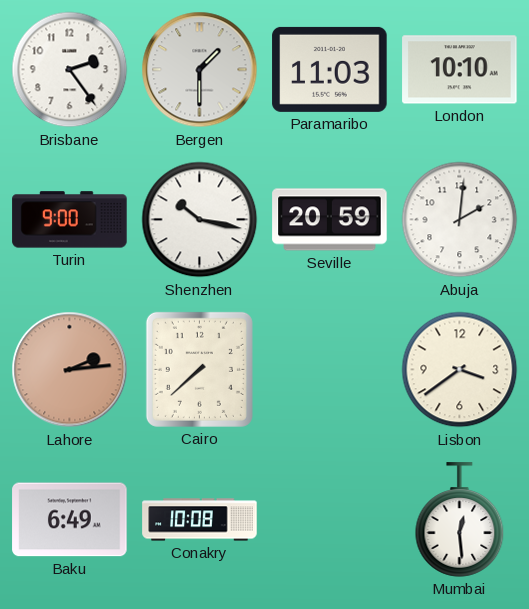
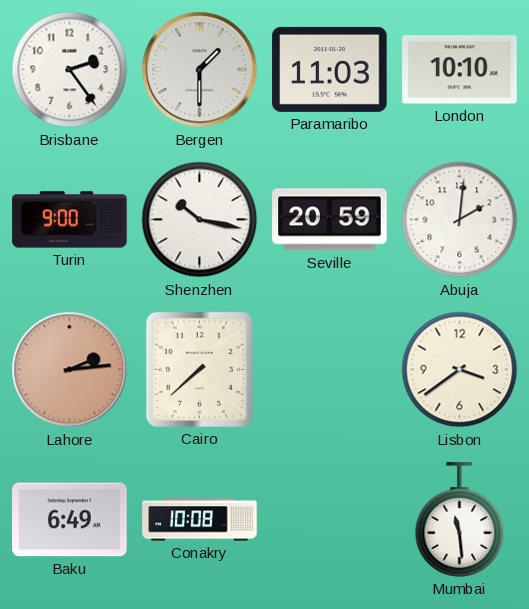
Mumbai: 12:29 -> 11:29
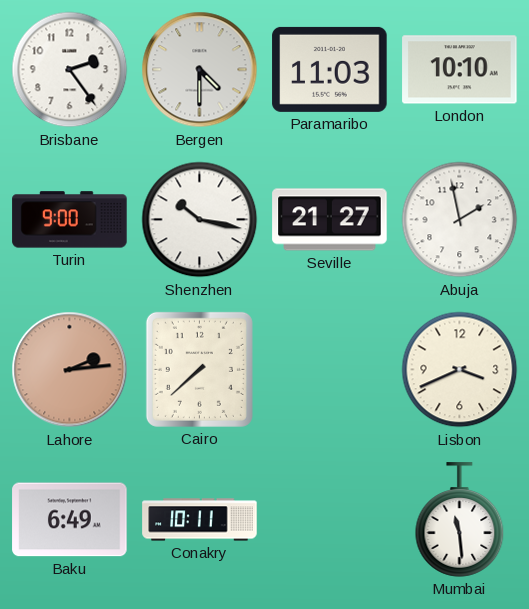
Bergen: 1:30 -> 4:30
Seville: 20:59 -> 21:27
Abuja: 2:01 -> 1:58
Lisbon: 3:39 -> 3:41
Conakry: 10:08 -> 10:11
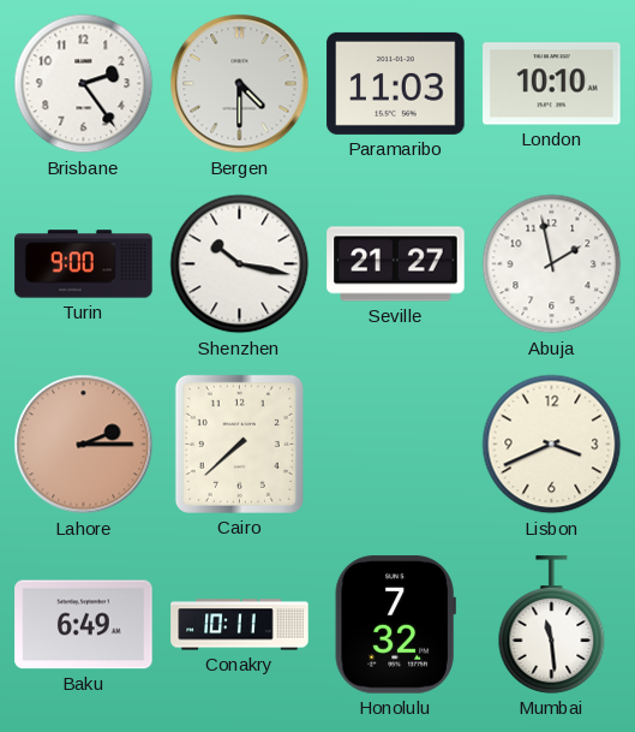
Lahore: 2:14 -> 2:15
Honolulu: none -> 7:32
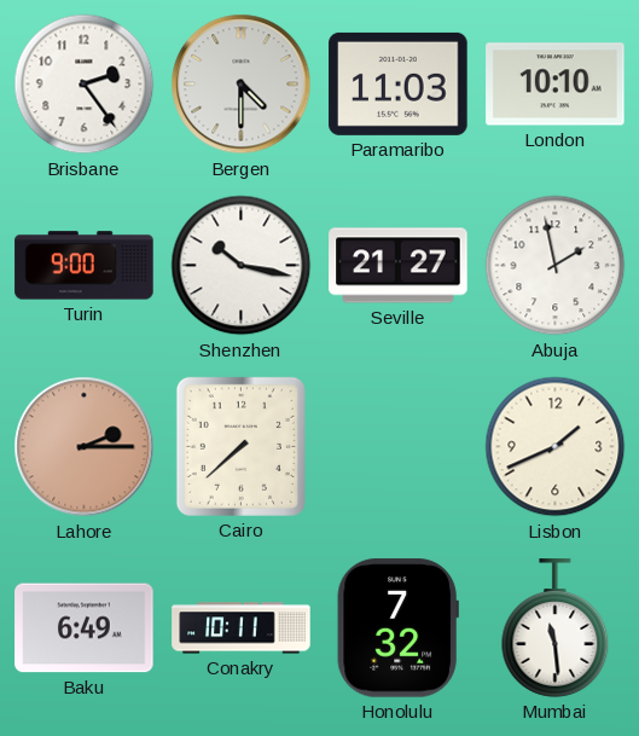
Lisbon: 3:41 -> 1:41
